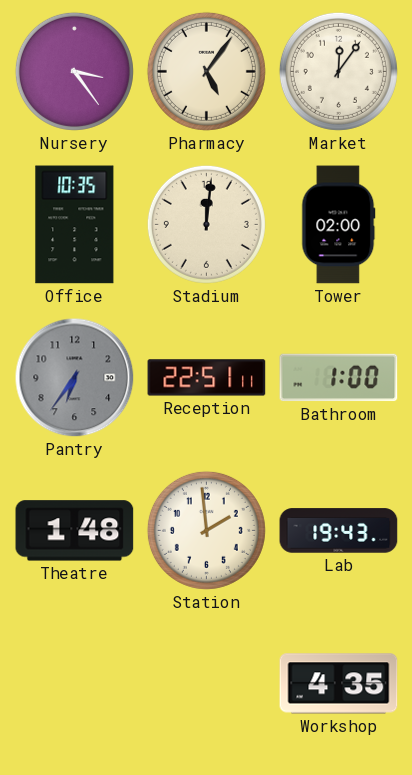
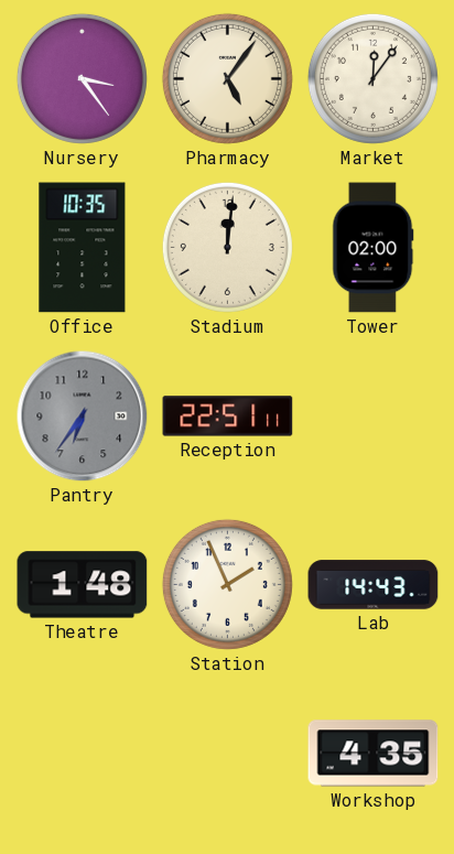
Bathroom: 1:00 -> none
Station: 1:59 -> 1:56
Lab: 19:43 -> 14:43
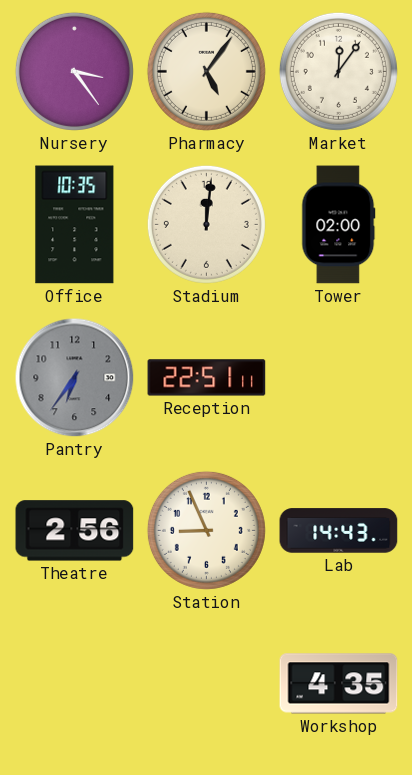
Theatre: 1:48 -> 2:56
Station: 1:56 -> 8:56
